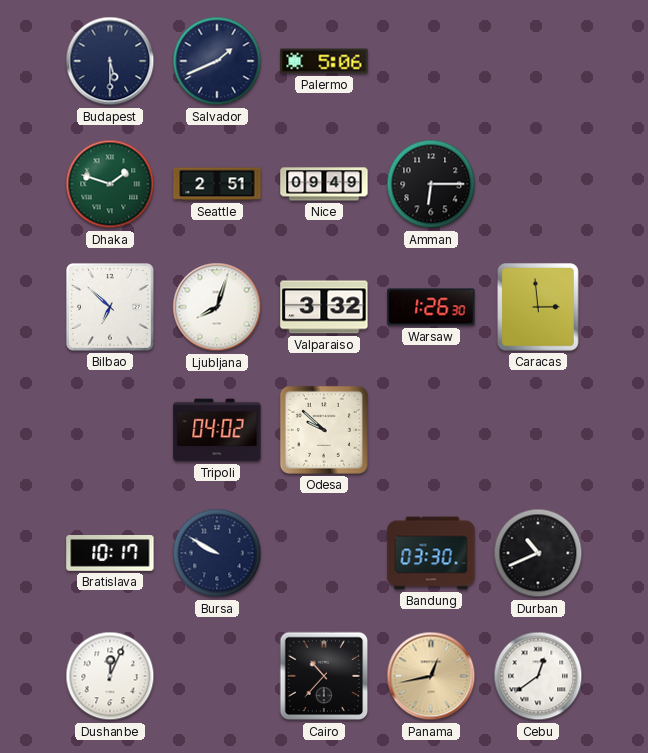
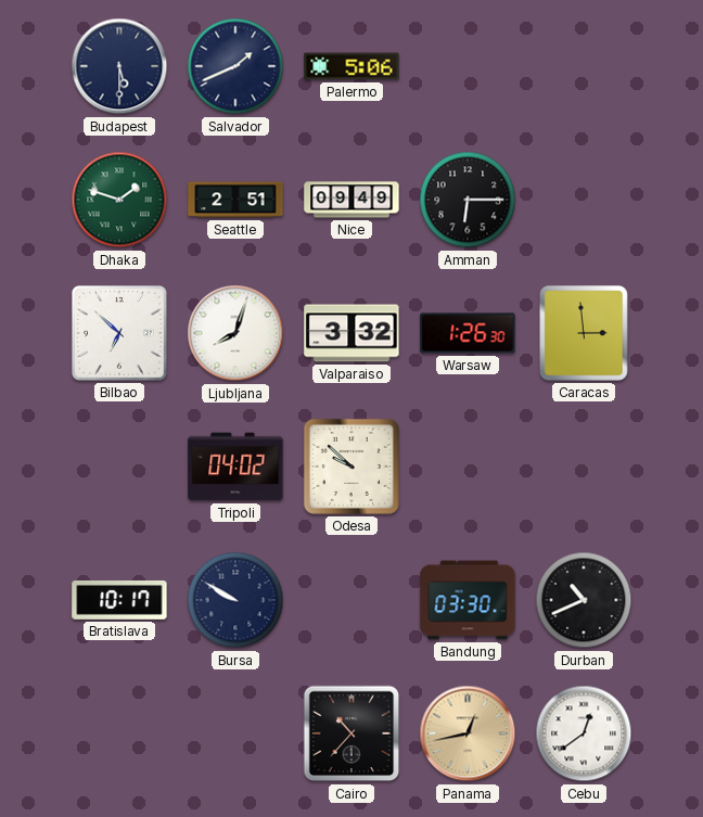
Dushanbe: 12:04 -> none
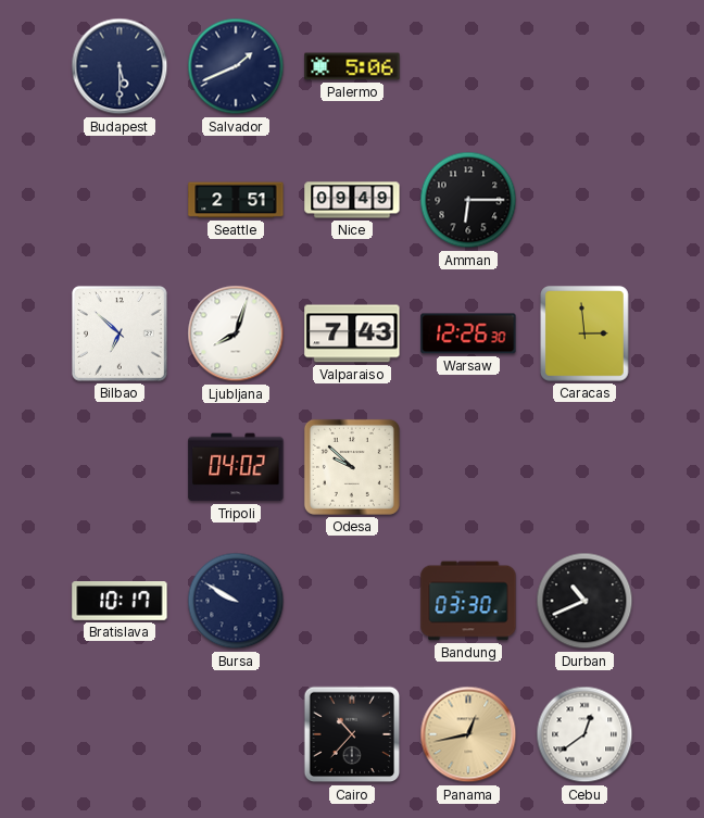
Dhaka: 1:48 -> none
Valparaiso: 3:32 -> 7:43
Warsaw: 1:26 -> 12:26
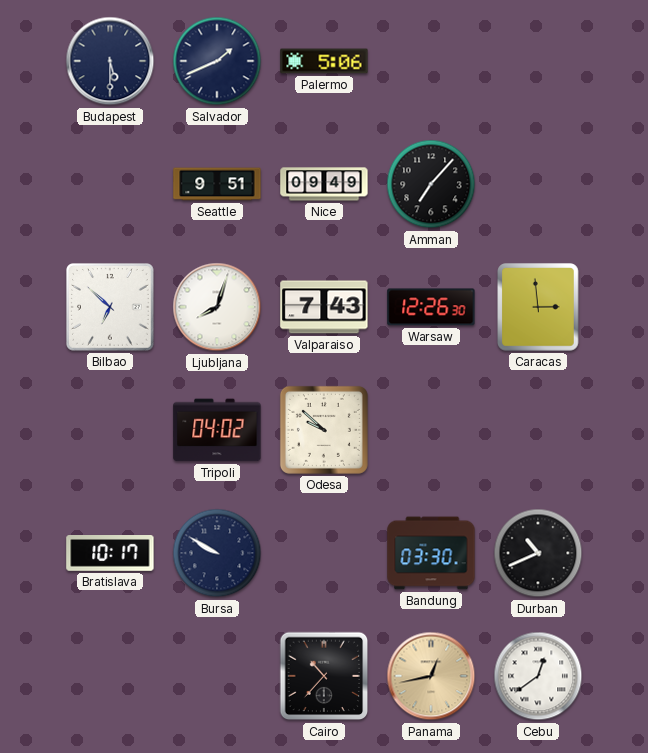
Seattle: 2:51 -> 9:51
Amman: 6:15 -> 7:07
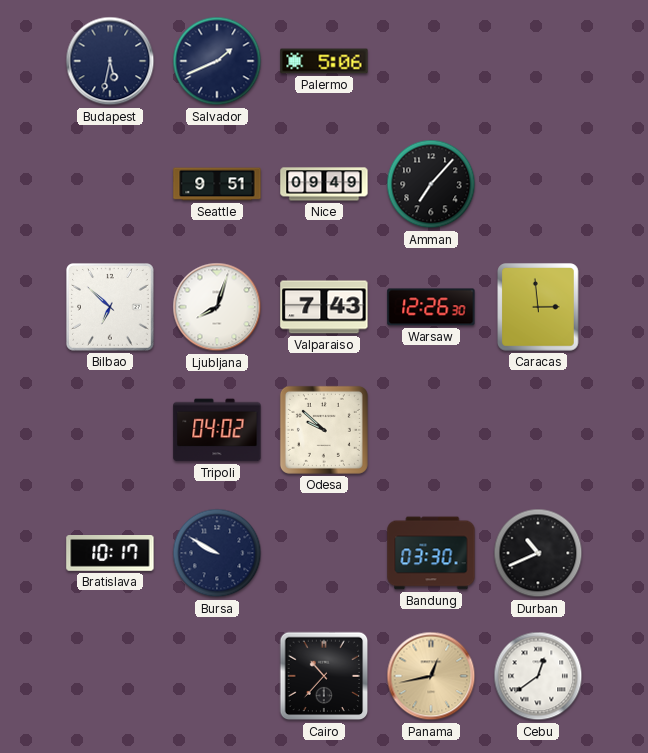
Budapest: 5:30 -> 5:32
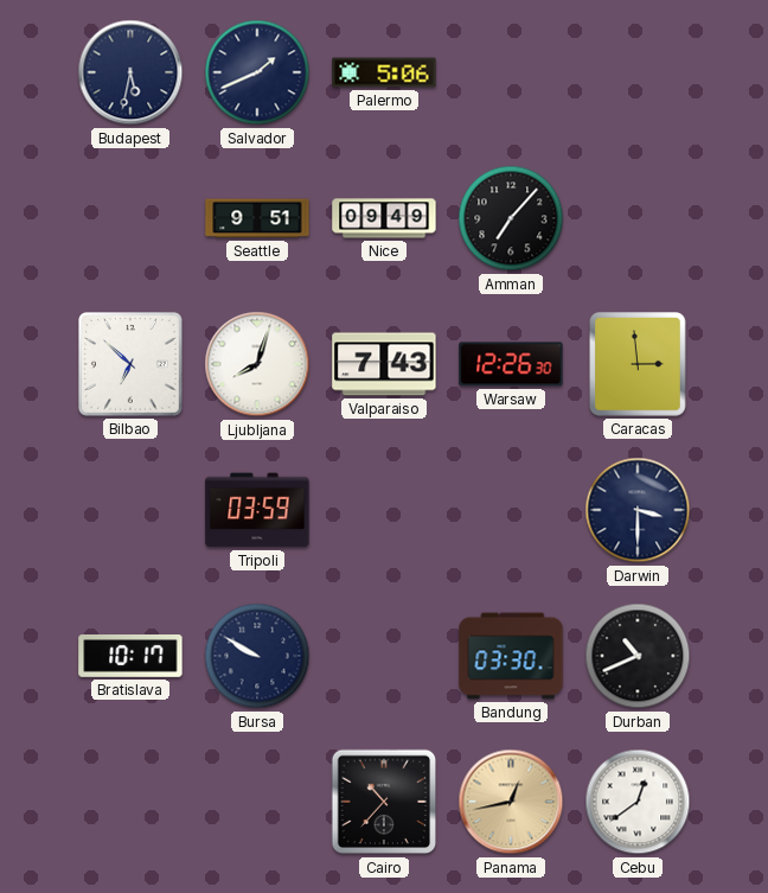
Tripoli: 04:02 -> 03:59
Odesa: 9:52 -> none
Darwin: none -> 3:30
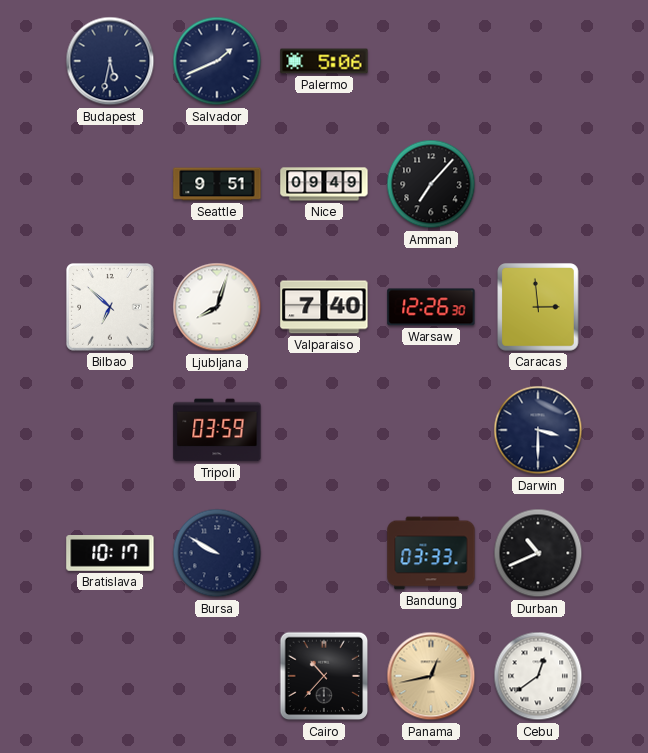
Valparaiso: 7:43 -> 7:40
Bandung: 03:30 -> 03:33
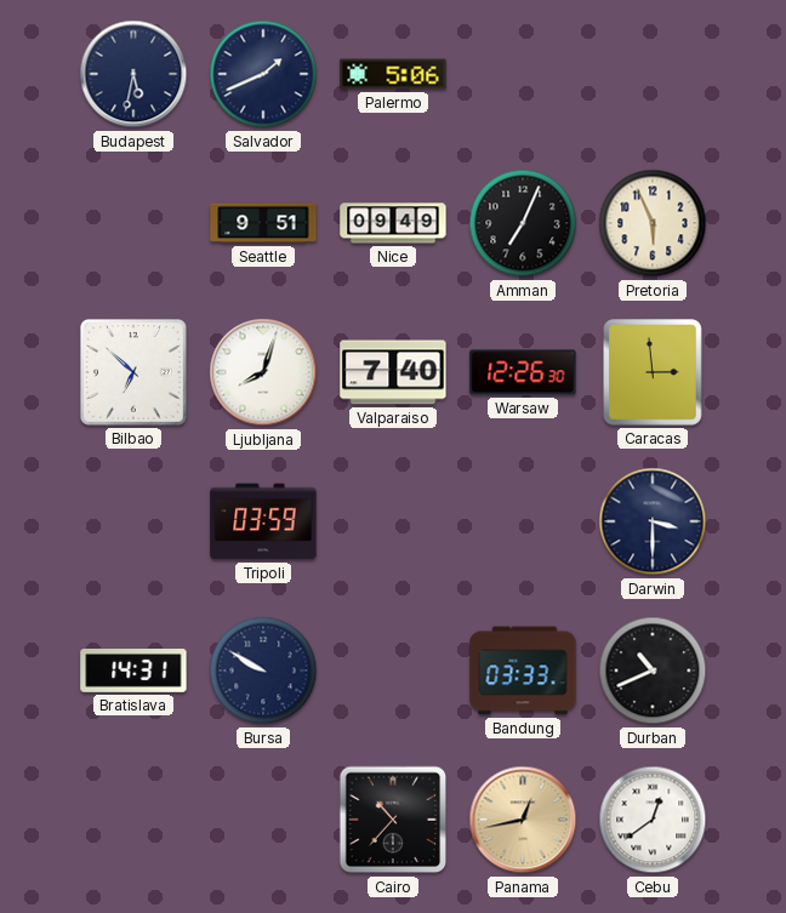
Amman: 7:07 -> 7:04
Pretoria: none -> 5:56
Bratislava: 10:17 -> 14:31
